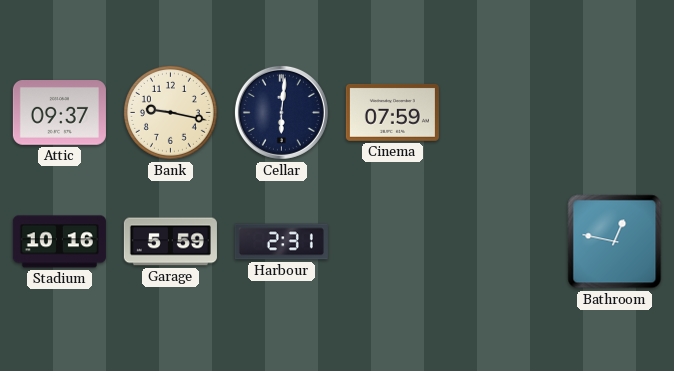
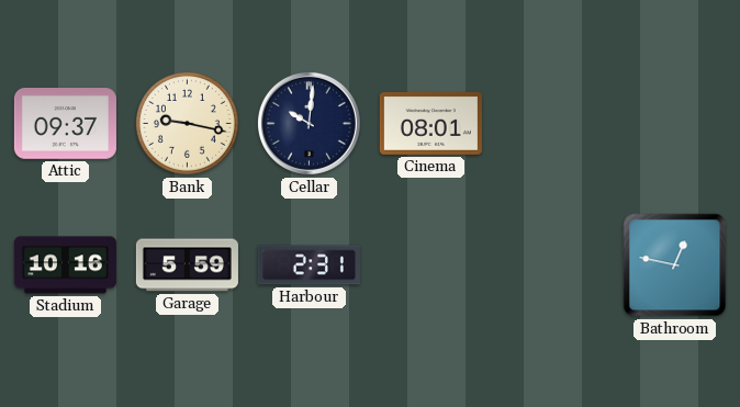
Cellar: 6:01 -> 10:01
Cinema: 07:59 -> 08:01
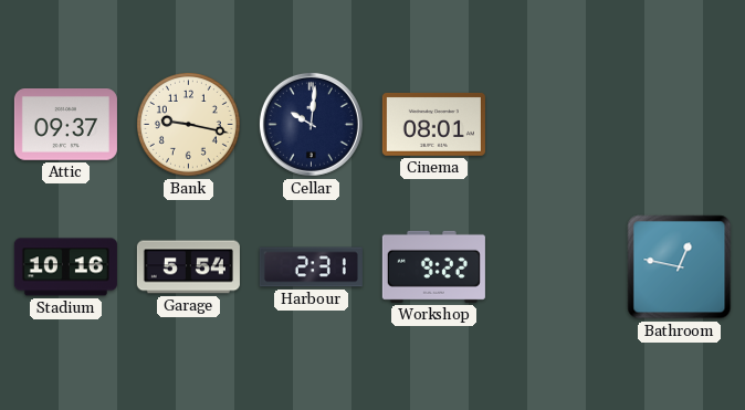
Garage: 5:59 -> 5:54
Workshop: none -> 9:22
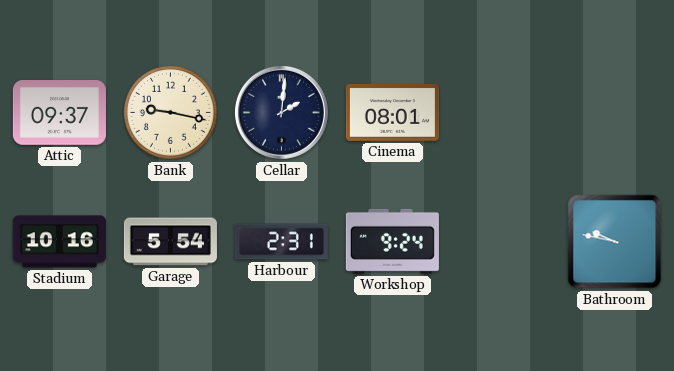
Cellar: 10:01 -> 2:01
Workshop: 9:22 -> 9:24
Bathroom: 12:47 -> 9:47
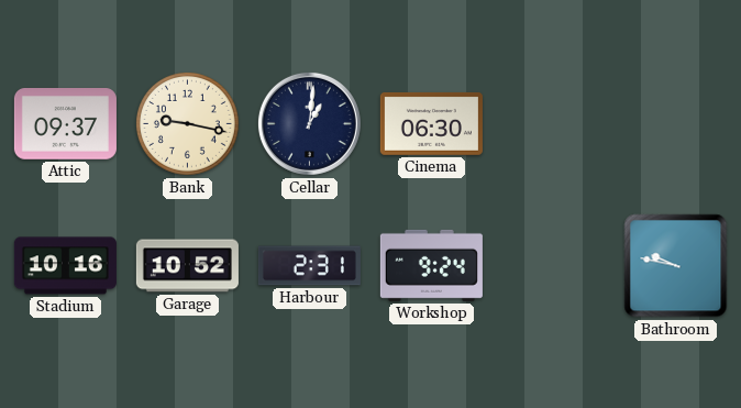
Cellar: 2:01 -> 1:01
Cinema: 08:01 -> 06:30
Garage: 5:54 -> 10:52
